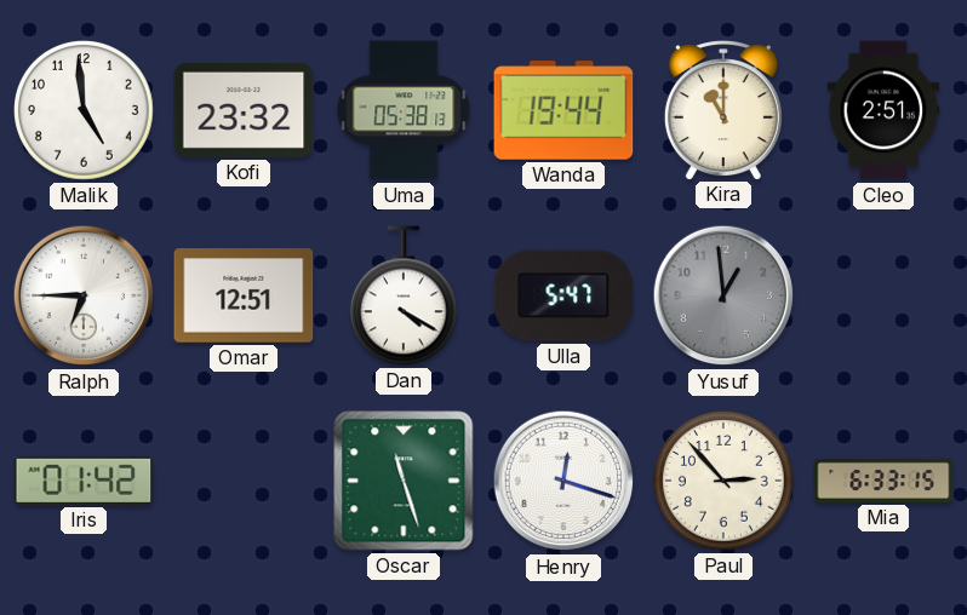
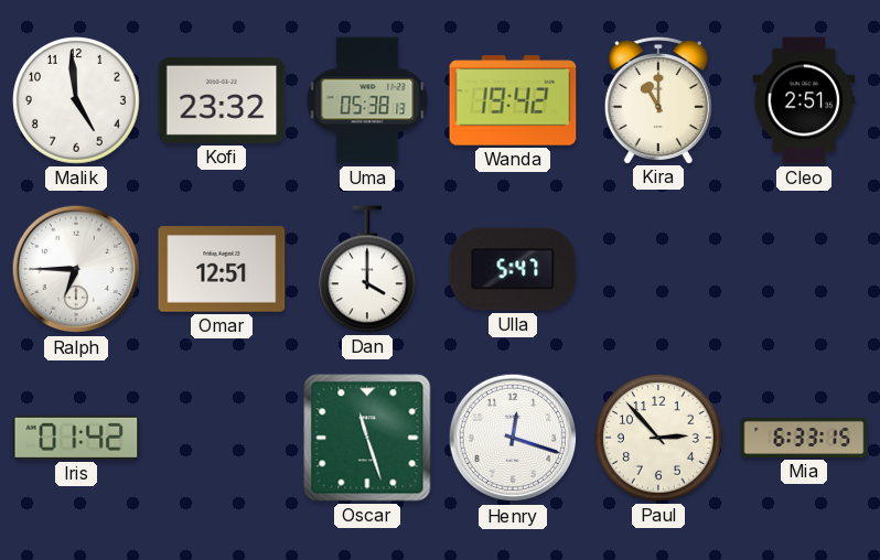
Wanda: 19:44 -> 19:42
Dan: 4:20 -> 4:00
Yusuf: 12:59 -> none
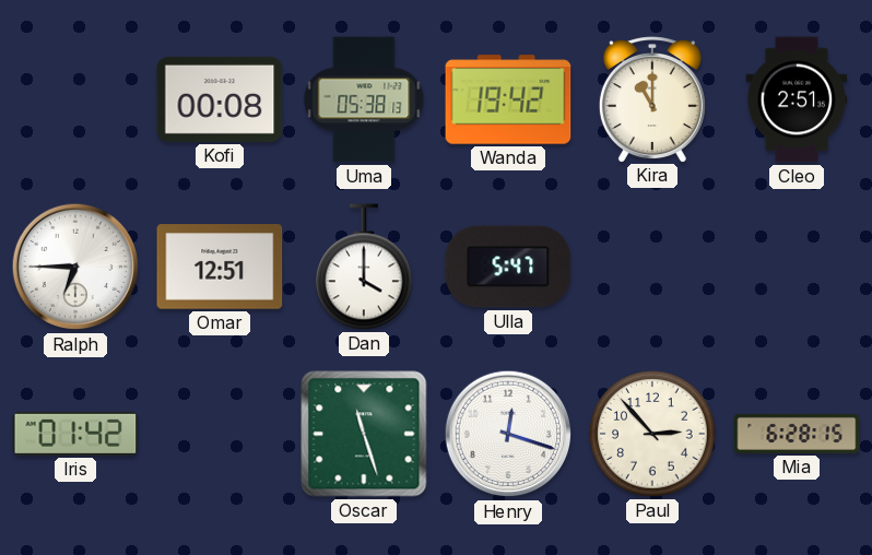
Malik: 4:59 -> none
Kofi: 23:32 -> 00:08
Mia: 6:33 -> 6:28
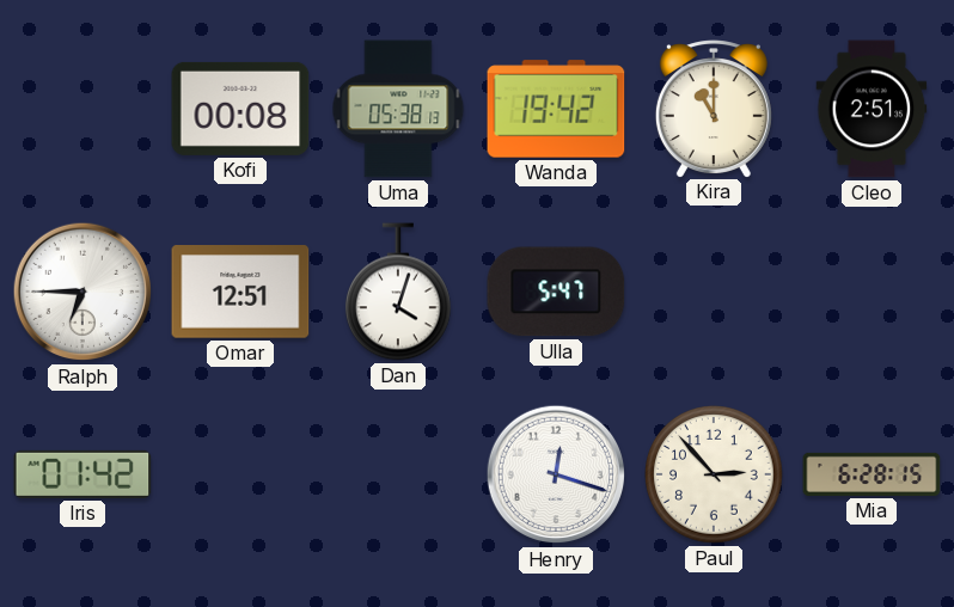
Dan: 4:00 -> 4:03
Oscar: 11:27 -> none
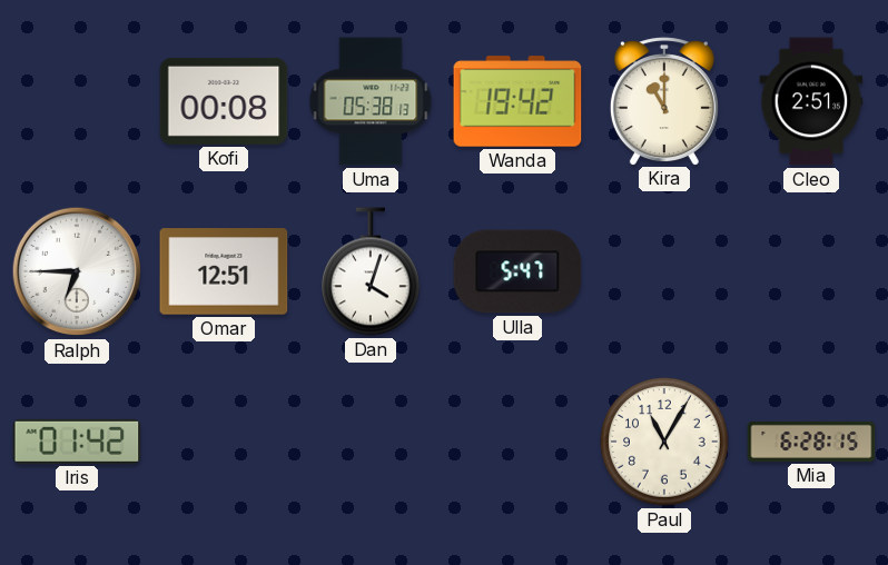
Henry: 12:18 -> none
Paul: 2:53 -> 11:05
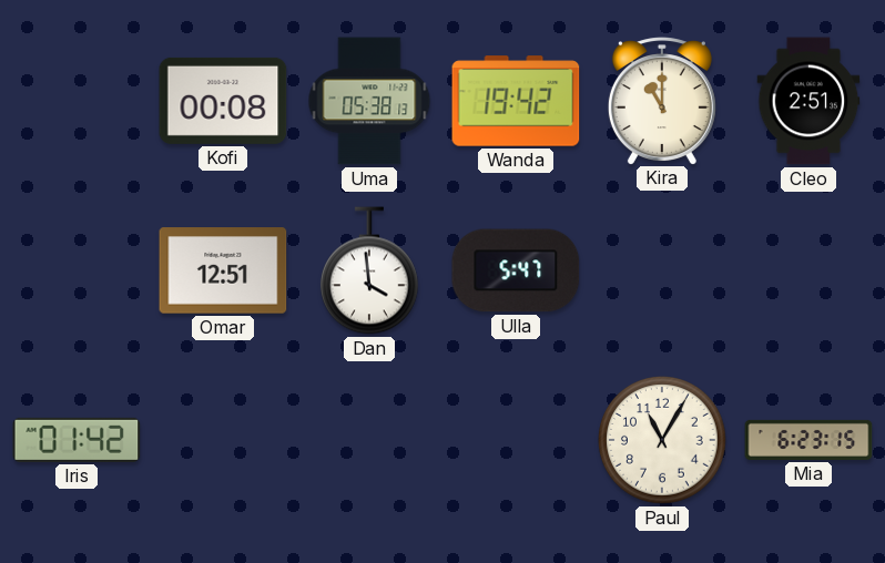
Ralph: 6:45 -> none
Dan: 4:03 -> 3:59
Mia: 6:28 -> 6:23
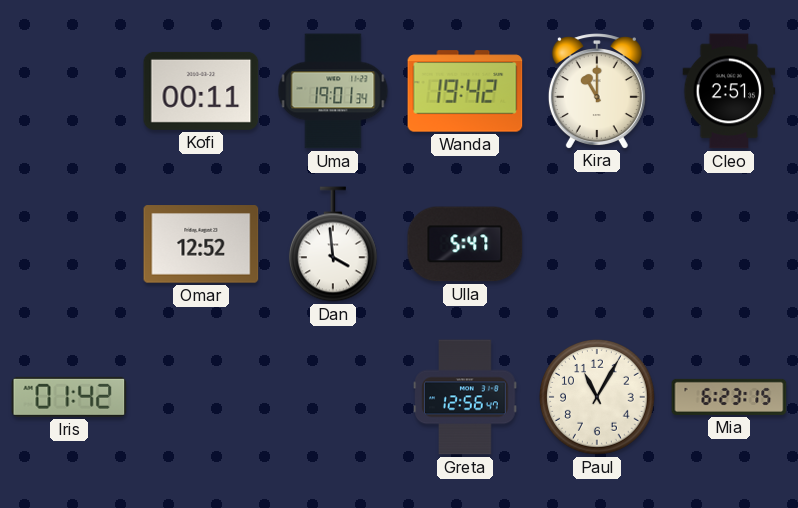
Kofi: 00:08 -> 00:11
Uma: 05:38 -> 19:01
Omar: 12:51 -> 12:52
Greta: none -> 12:56
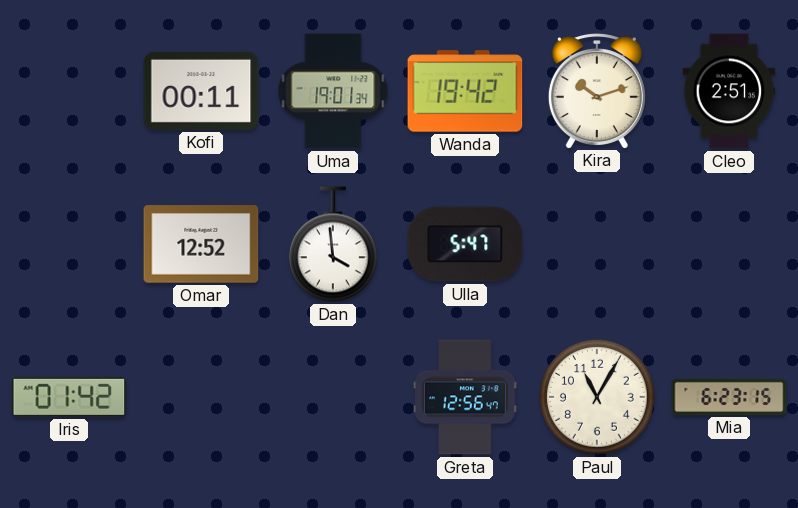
Kira: 11:00 -> 10:12
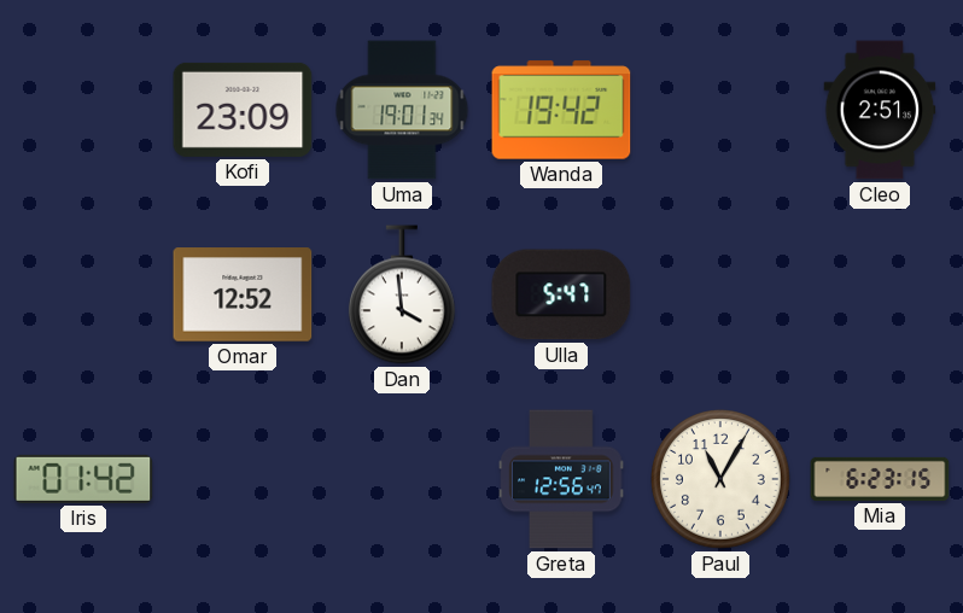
Kofi: 00:11 -> 23:09
Kira: 10:12 -> none
